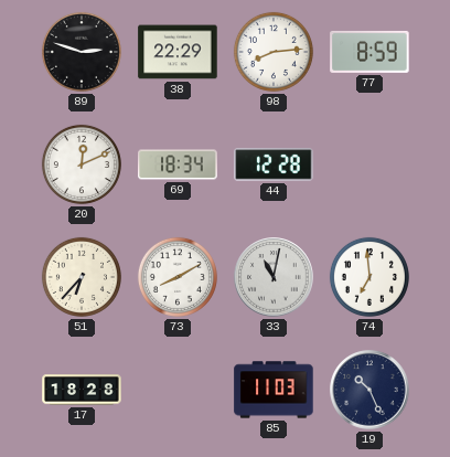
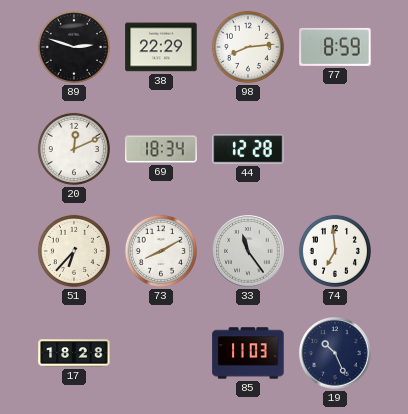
33: 11:02 -> 11:24
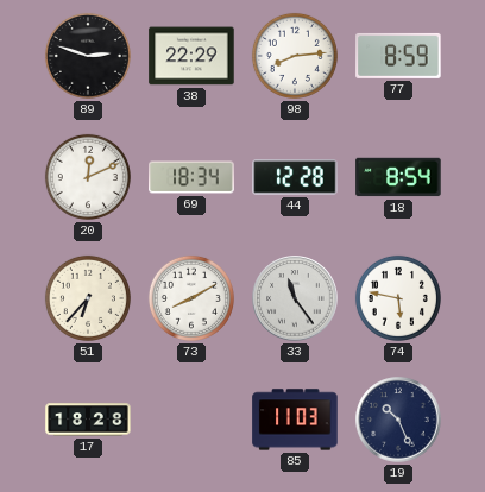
18: none -> 8:54
74: 6:59 -> 5:47
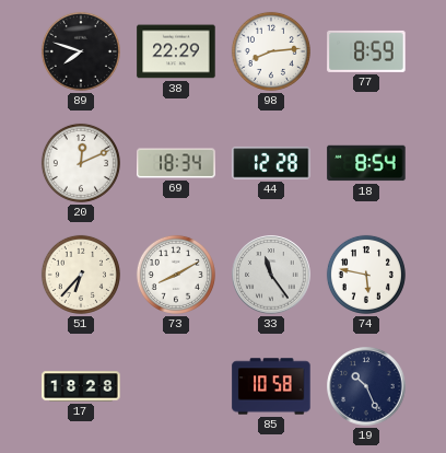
89: 2:48 -> 7:48
85: 11:03 -> 10:58
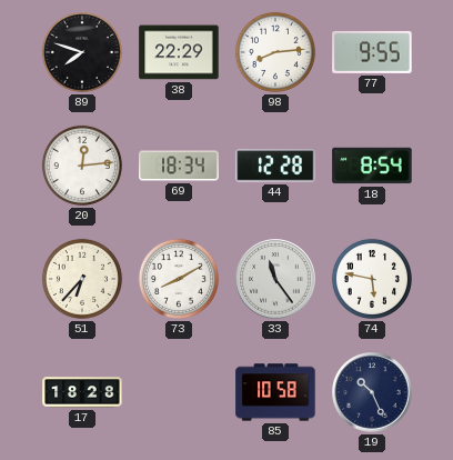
77: 8:59 -> 9:55
20: 12:11 -> 12:14
